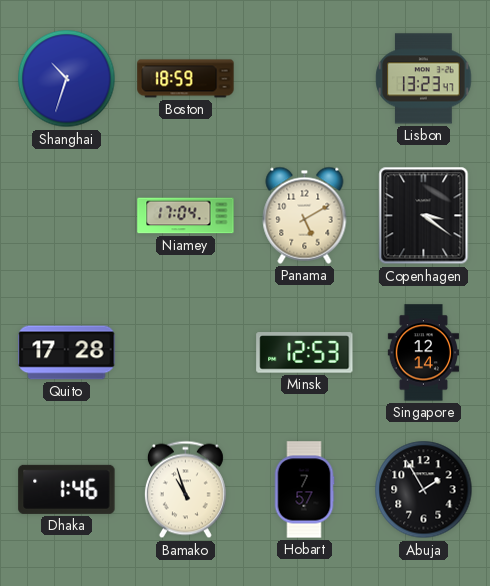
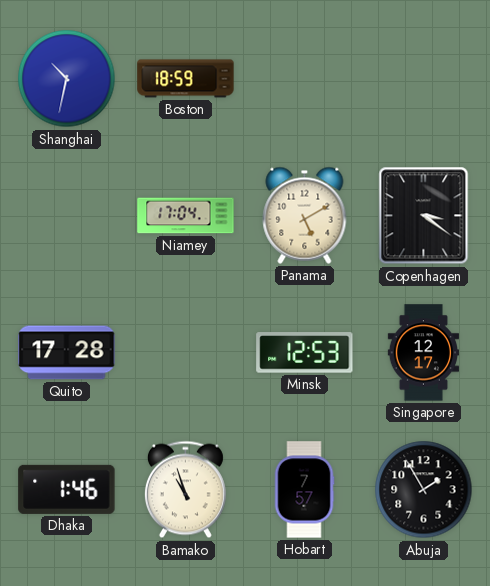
Shanghai: 10:33 -> 10:32
Lisbon: 13:23 -> none
Singapore: 12:14 -> 12:17
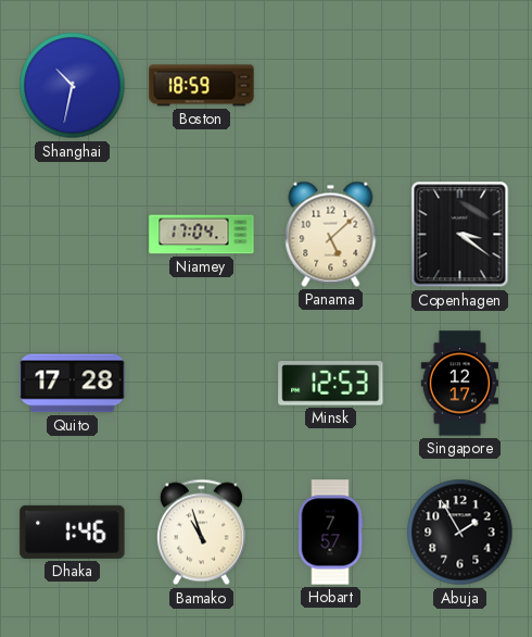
Panama: 5:10 -> 5:08
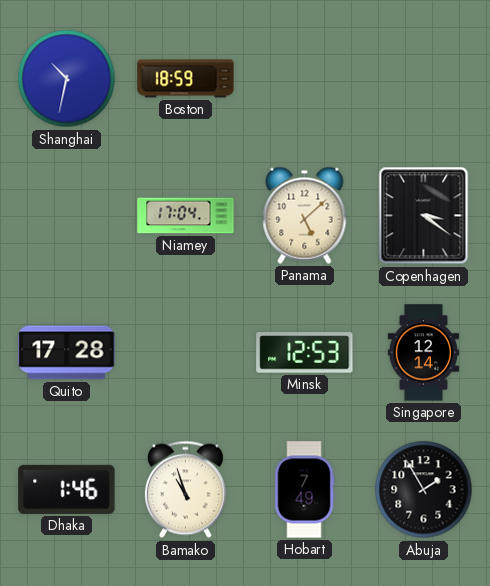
Singapore: 12:17 -> 12:14
Hobart: 7:57 -> 7:49
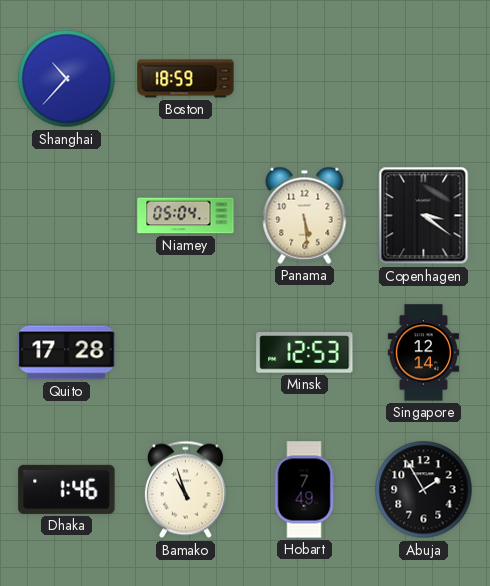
Shanghai: 10:32 -> 10:37
Niamey: 17:04 -> 05:04
Panama: 5:08 -> 5:29
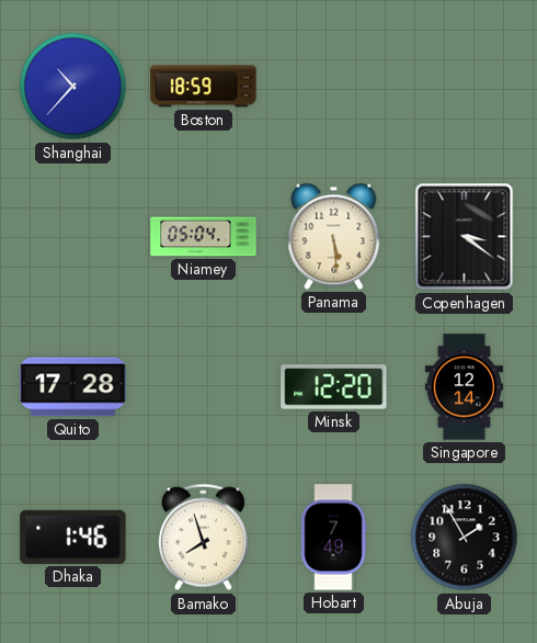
Minsk: 12:53 -> 12:20
Bamako: 10:57 -> 7:57
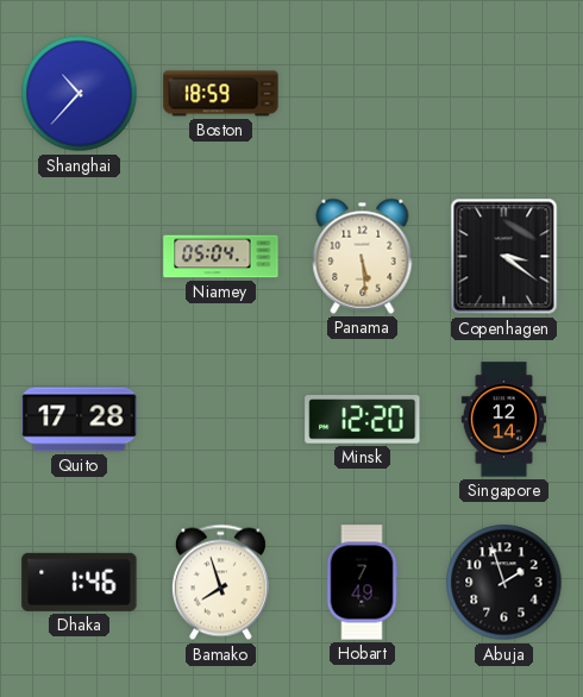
Abuja: 1:55 -> 1:57
